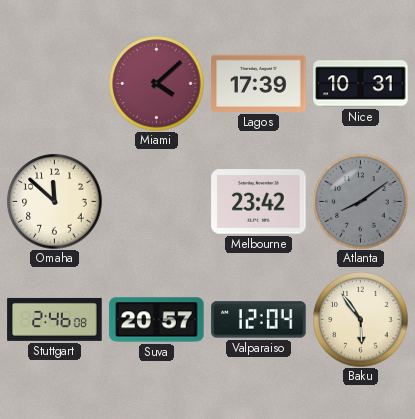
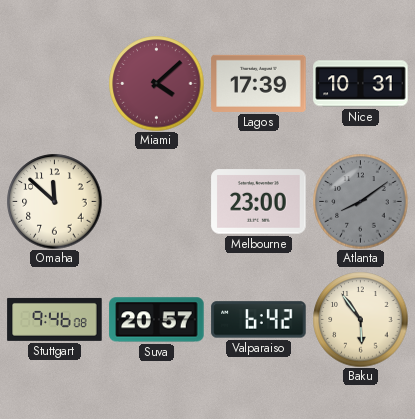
Melbourne: 23:42 -> 23:00
Stuttgart: 2:46 -> 9:46
Valparaiso: 12:04 -> 6:42
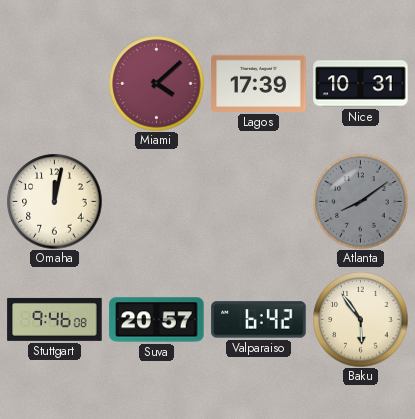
Omaha: 11:52 -> 12:02
Melbourne: 23:00 -> none
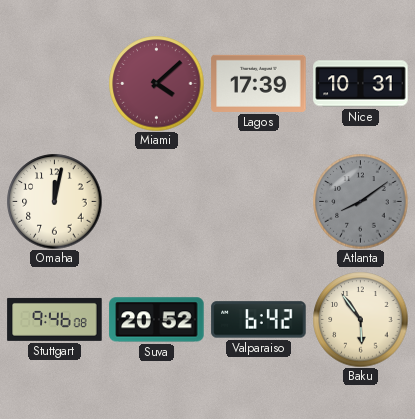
Suva: 20:57 -> 20:52
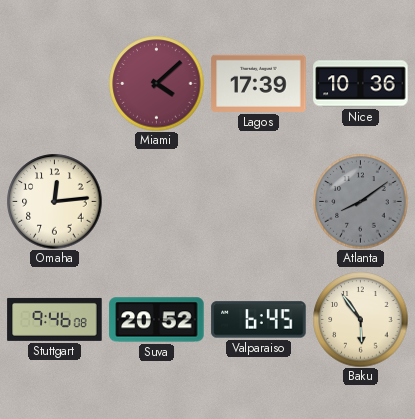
Nice: 10:31 -> 10:36
Omaha: 12:02 -> 12:14
Valparaiso: 6:42 -> 6:45
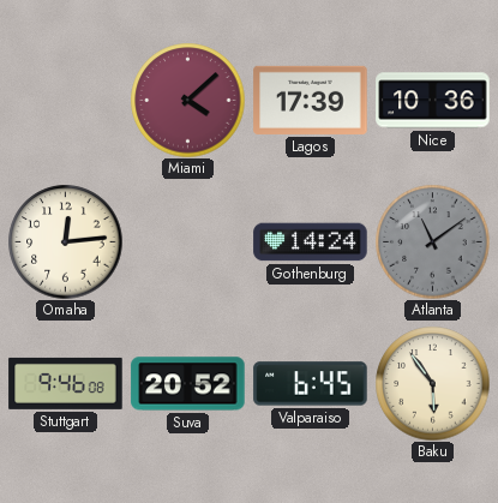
Gothenburg: none -> 14:24
Atlanta: 8:09 -> 11:09
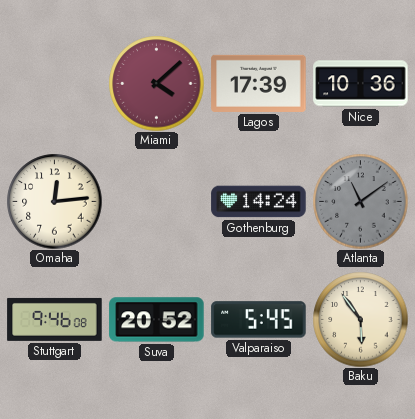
Valparaiso: 6:45 -> 5:45
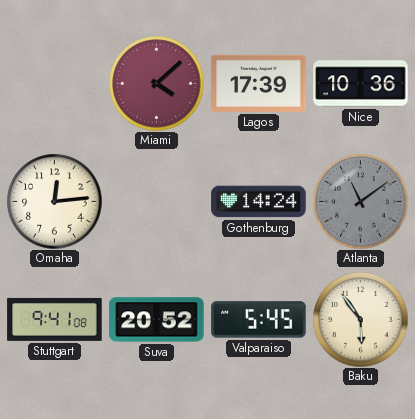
Stuttgart: 9:46 -> 9:41
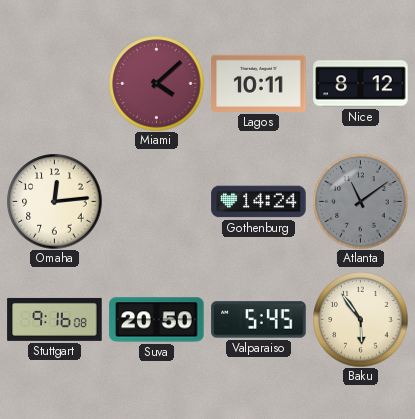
Lagos: 17:39 -> 10:11
Nice: 10:36 -> 8:12
Stuttgart: 9:41 -> 9:16
Suva: 20:52 -> 20:50
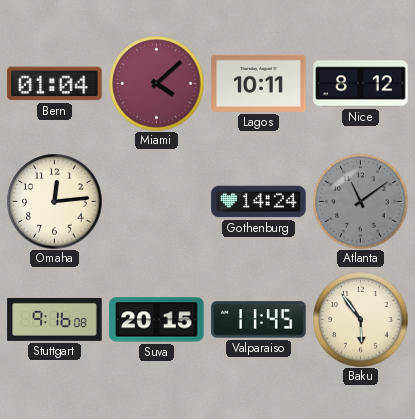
Bern: none -> 01:04
Suva: 20:50 -> 20:15
Valparaiso: 5:45 -> 11:45
